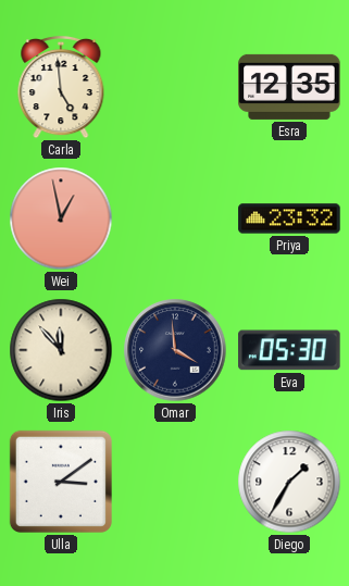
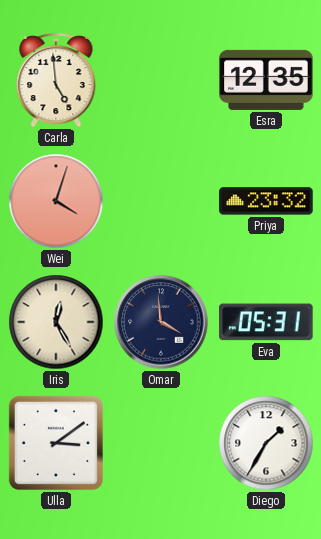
Wei: 12:58 -> 4:03
Iris: 11:53 -> 12:25
Eva: 05:30 -> 05:31
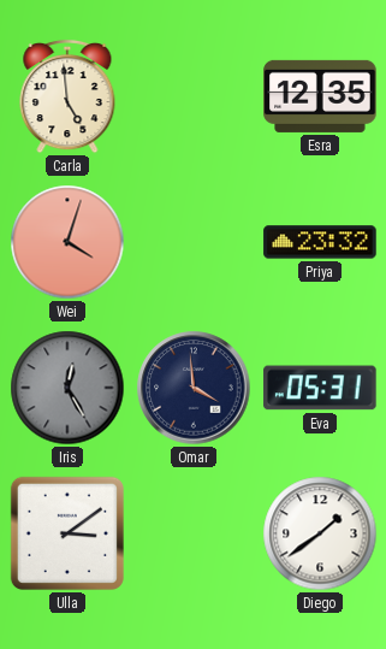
Iris dial: cream -> grey
Diego: 1:35 -> 1:39
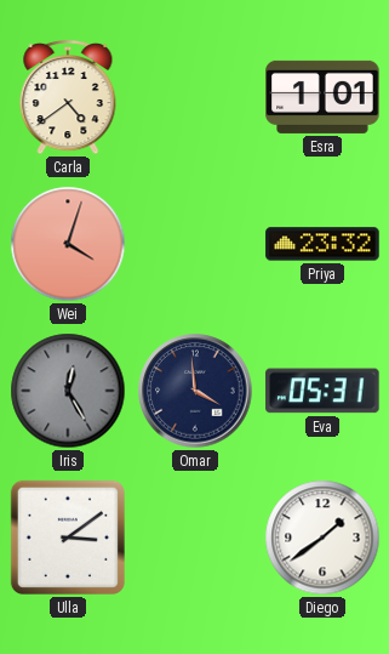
Carla: 4:59 -> 4:39
Esra: 12:35 -> 1:01
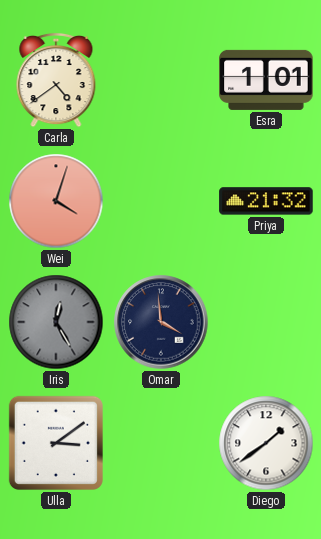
Priya: 23:32 -> 21:32
Eva: 05:31 -> none
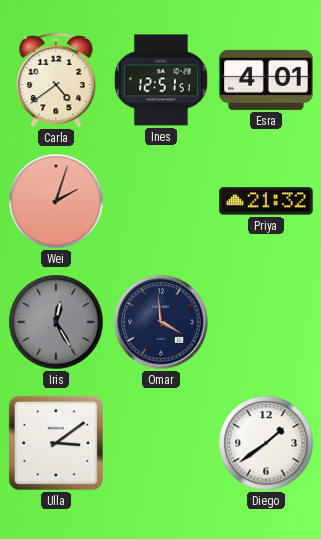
Ines: none -> 12:51
Esra: 1:01 -> 4:01
Wei: 4:03 -> 2:03
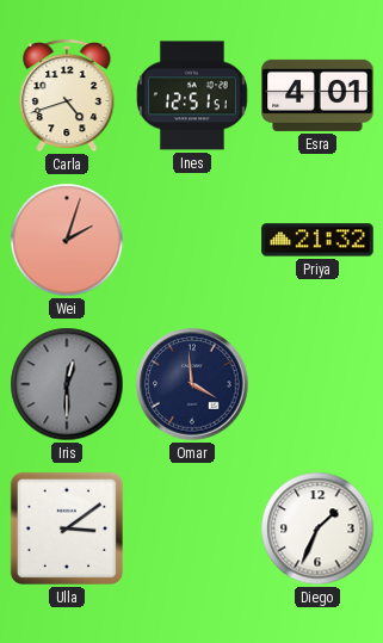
Carla: 4:39 -> 4:42
Iris: 12:25 -> 12:30
Diego: 1:39 -> 1:34
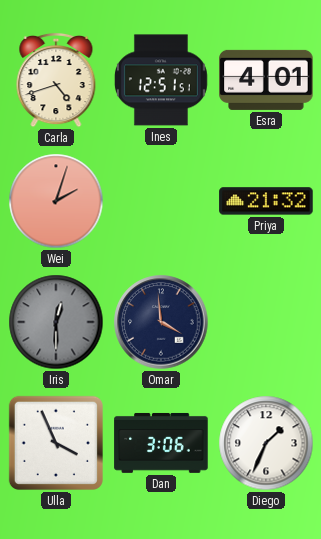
Ulla: 3:09 -> 3:56
Dan: none -> 3:06
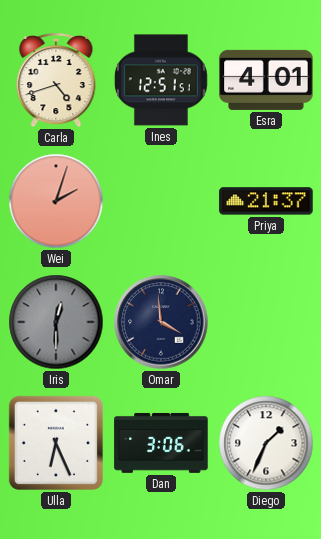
Priya: 21:32 -> 21:37
Ulla: 3:56 -> 6:26
